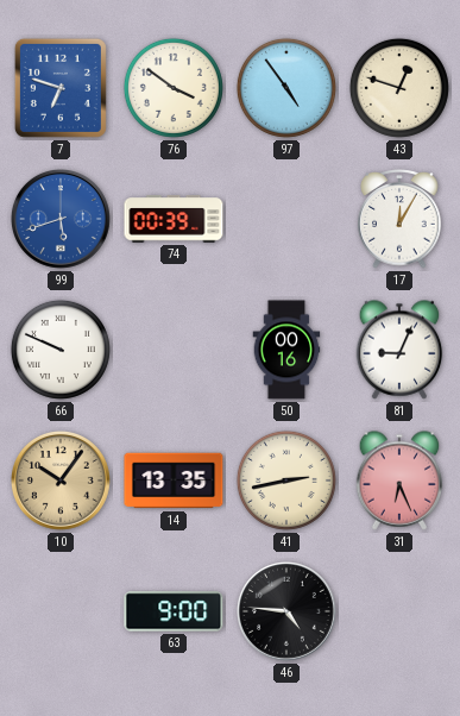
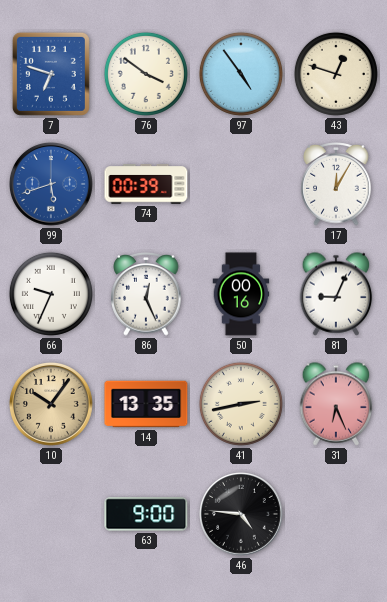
66: 9:49 -> 9:34
86: none -> 12:26
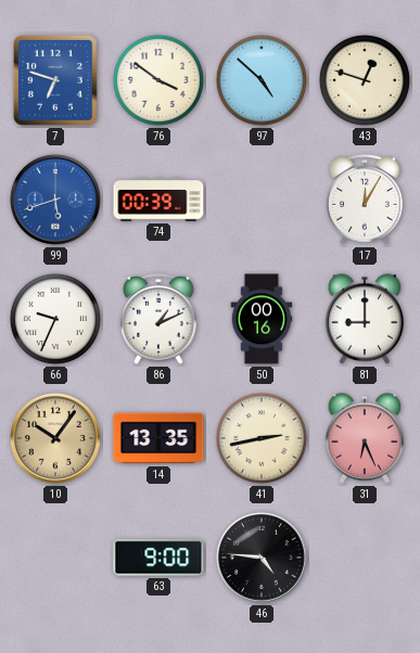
97: 4:54 -> 4:52
86: 12:26 -> 1:11
81: 9:04 -> 9:00
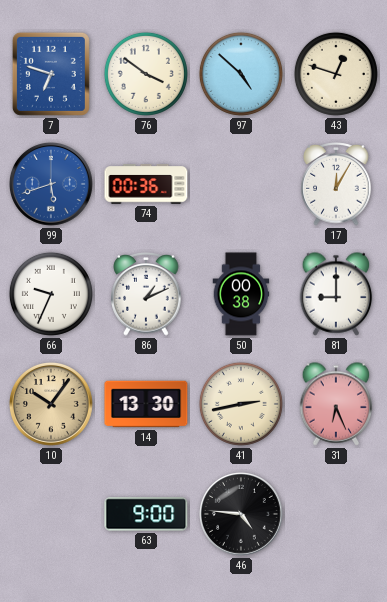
74: 00:39 -> 00:36
50: 00:16 -> 00:38
14: 13:35 -> 13:30
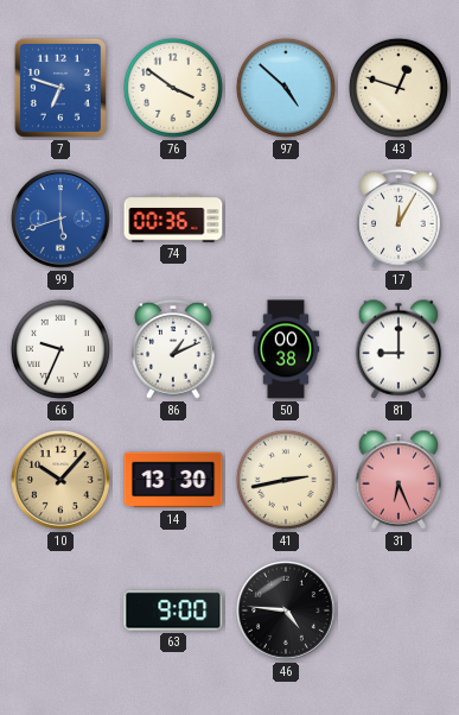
10: 10:06 -> 10:07
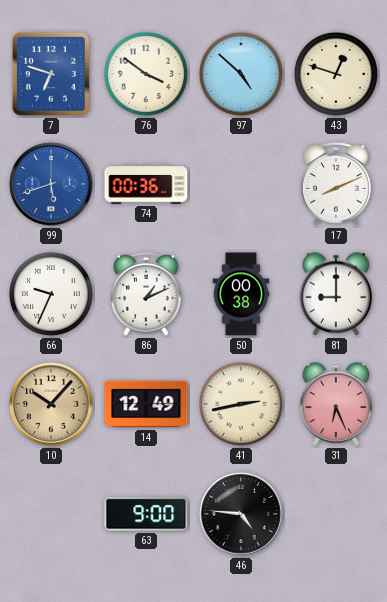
17: 12:05 -> 8:11
14: 13:30 -> 12:49
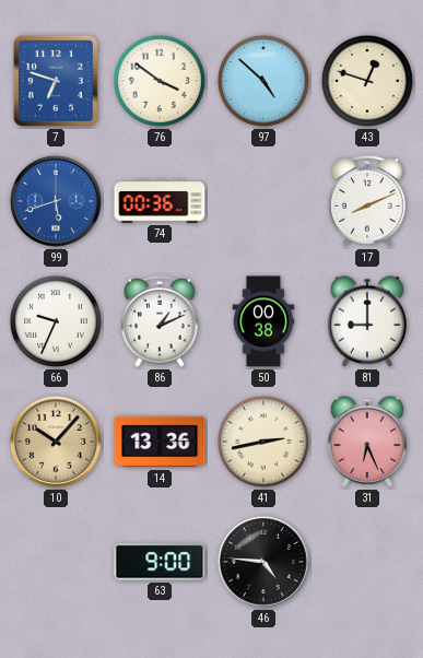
14: 12:49 -> 13:36
